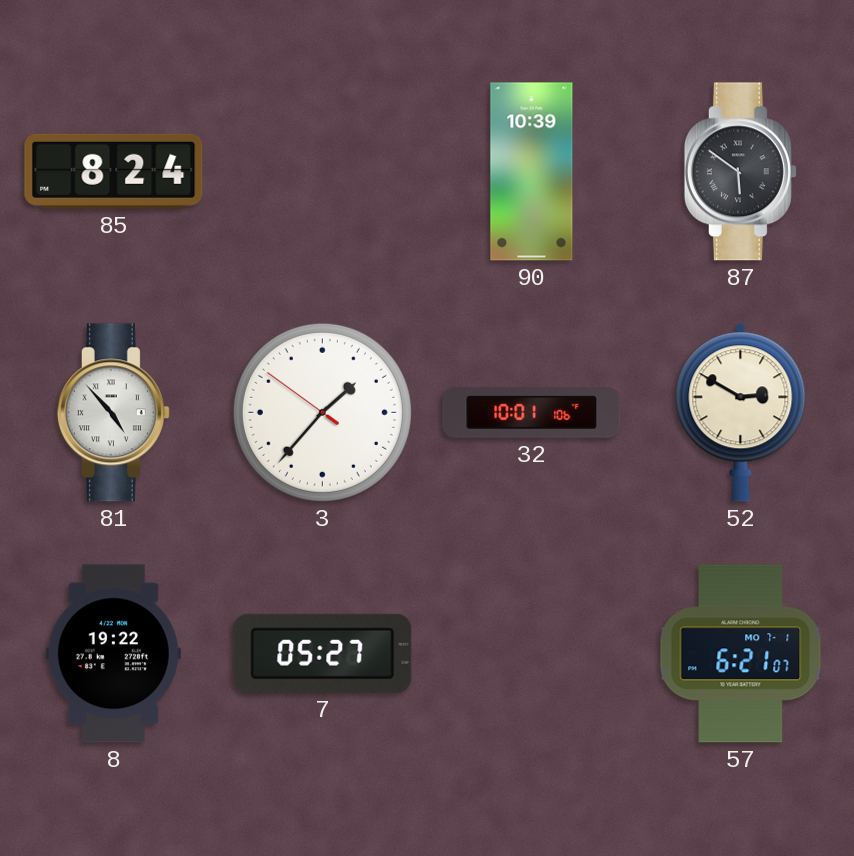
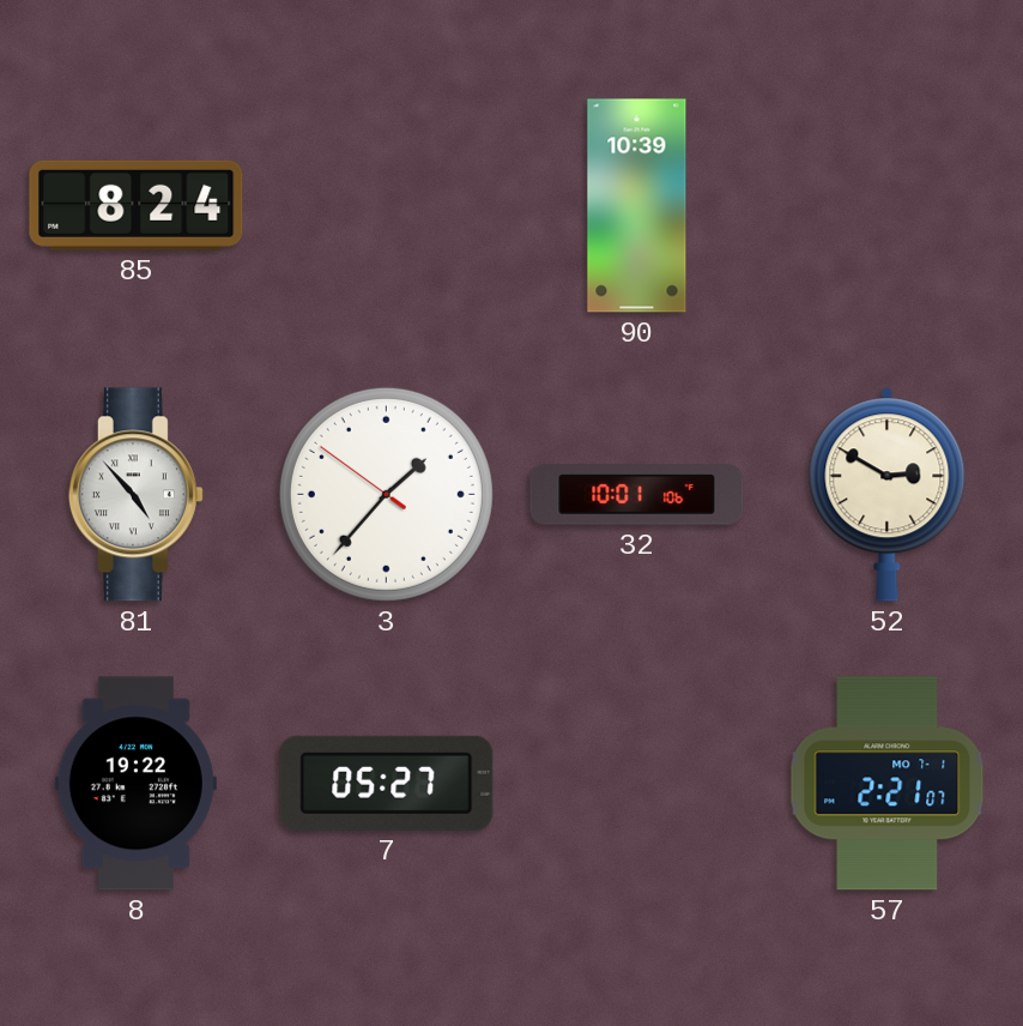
87: 5:51 -> none
57: 6:21 -> 2:21
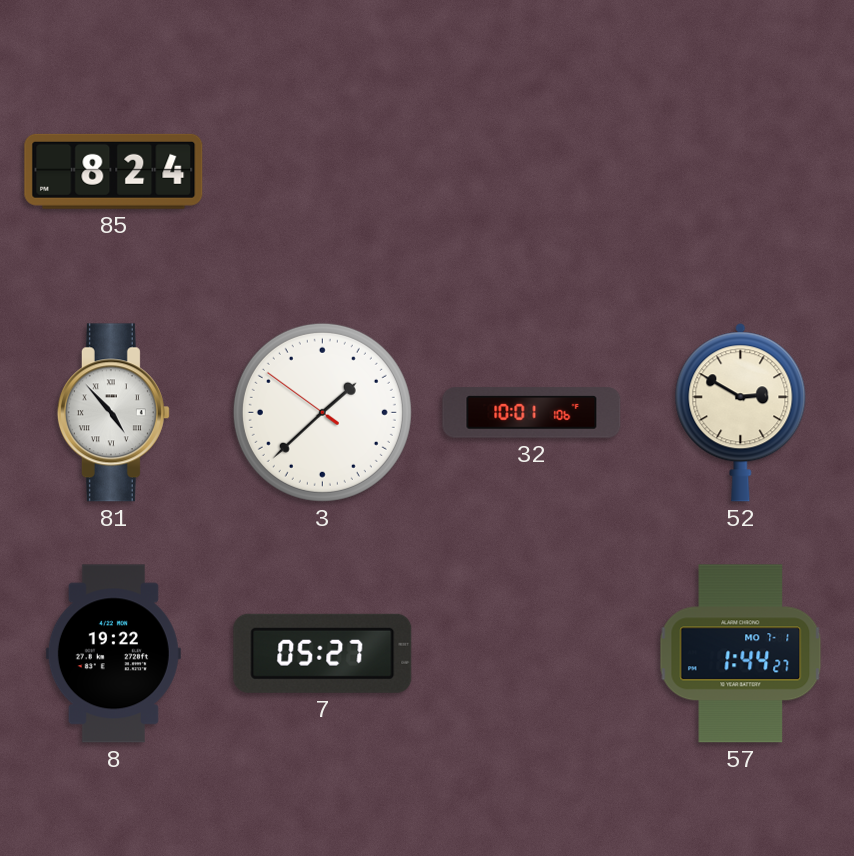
90: 10:39 -> none
3: 1:36 -> 1:37
57: 2:21 -> 1:44
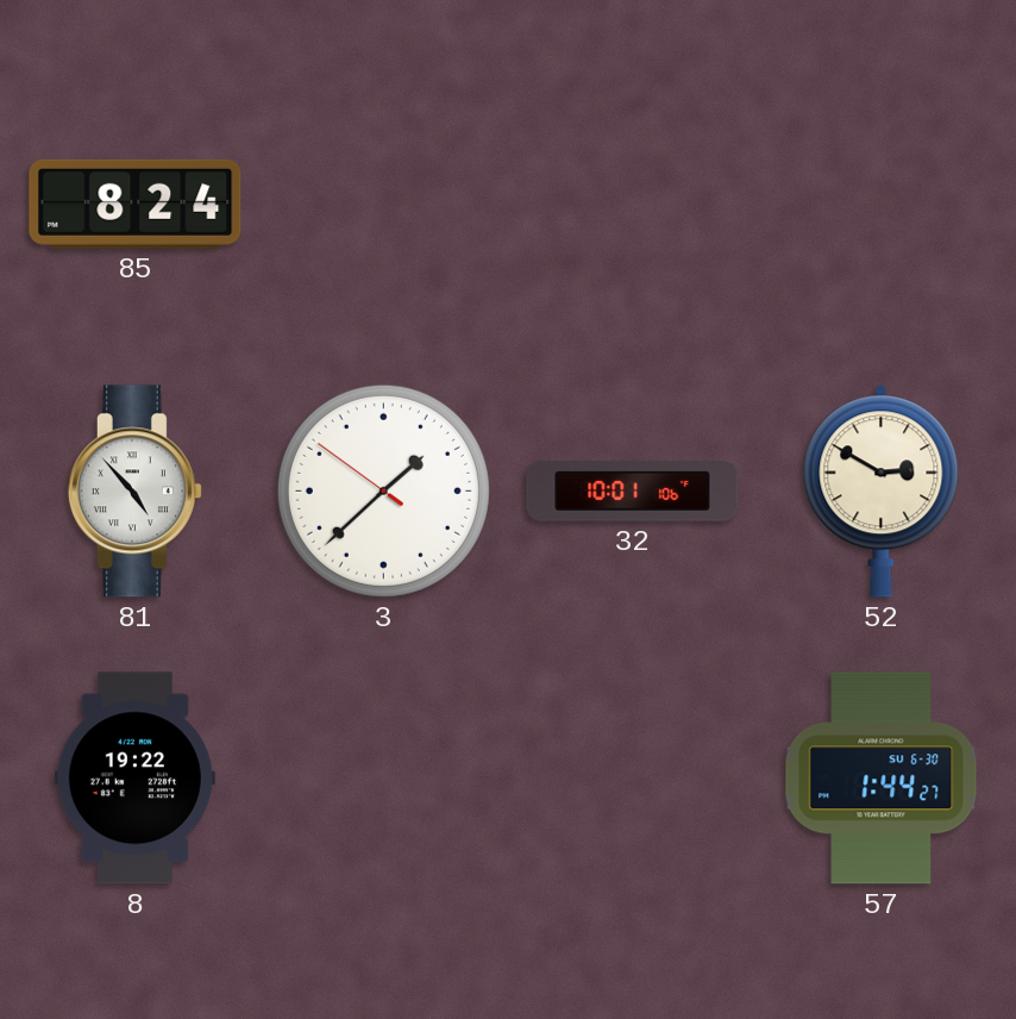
7: 05:27 -> none
57 date: MO 7-1 -> SU 6-30
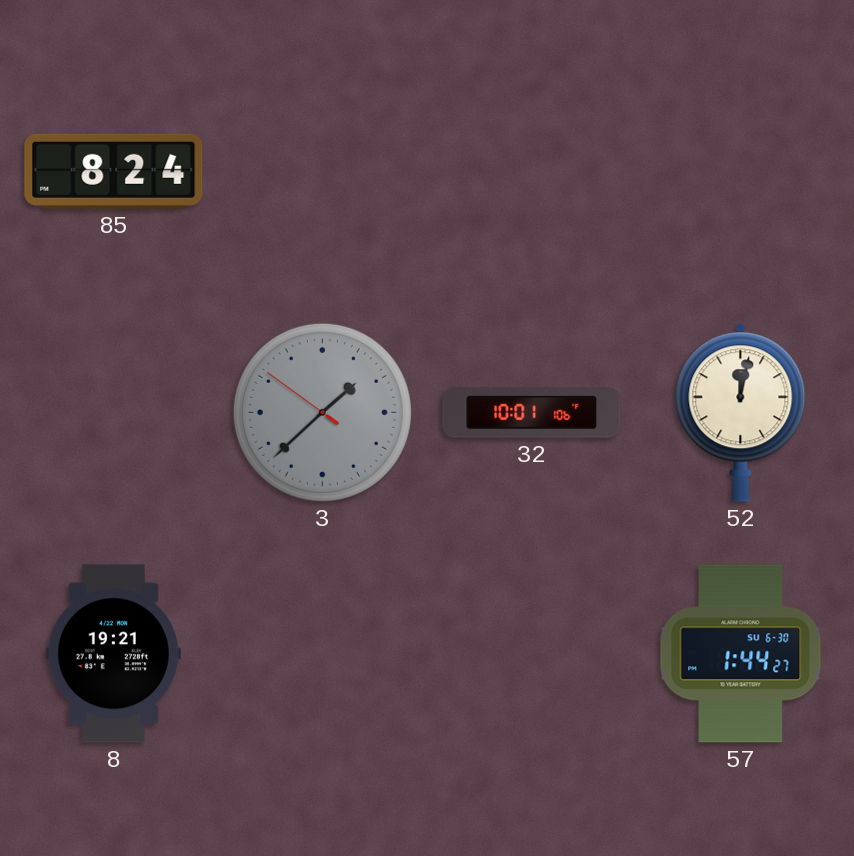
81: 4:53 -> none
3 dial: white -> grey
52: 2:50 -> 12:02
8: 19:22 -> 19:21
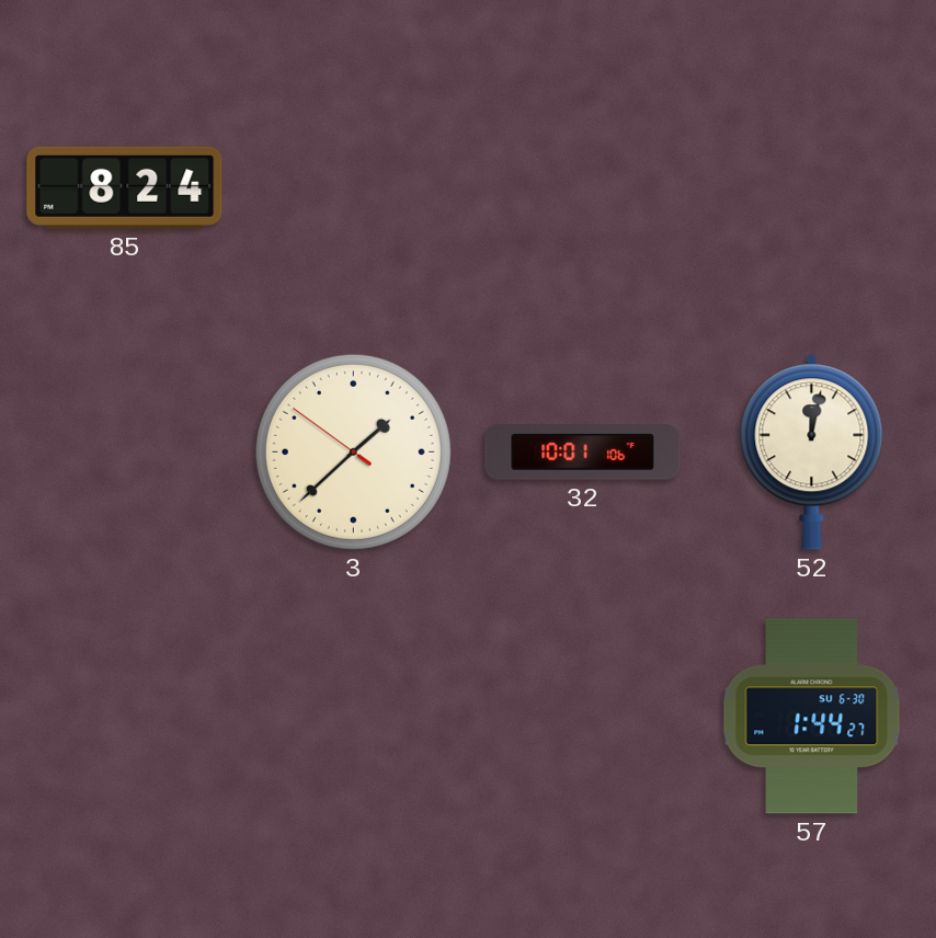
3 dial: grey -> cream
8: 19:21 -> none
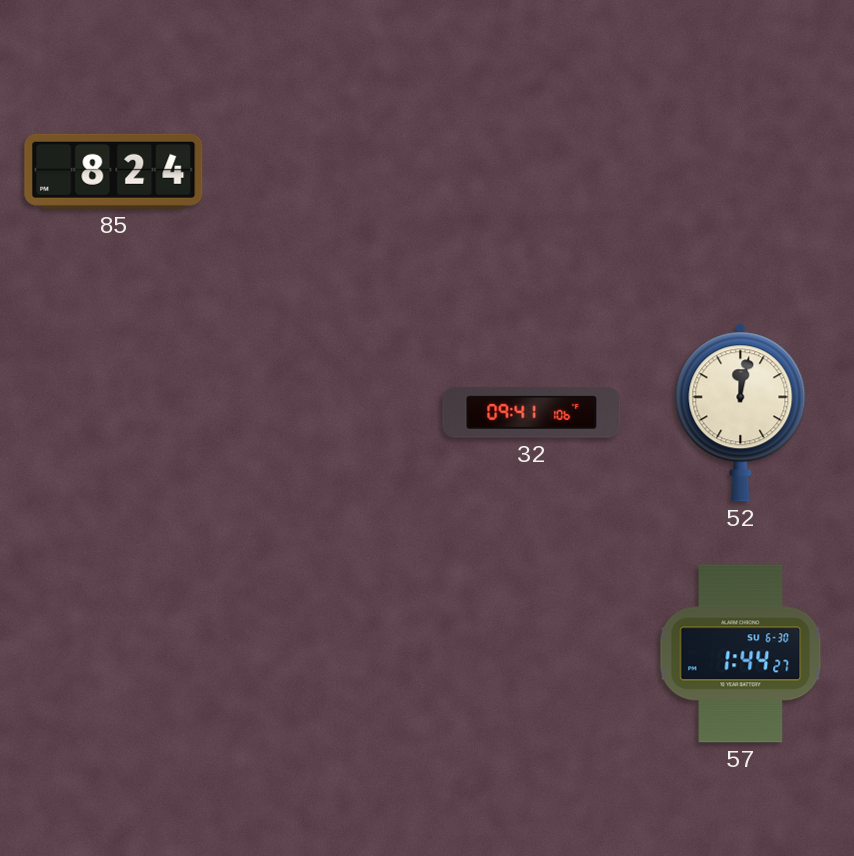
3: 1:37 -> none
32: 10:01 -> 09:41
